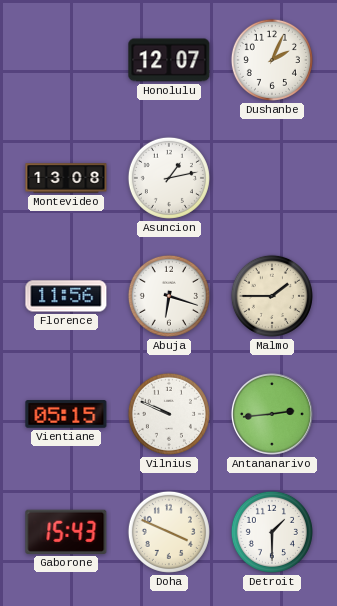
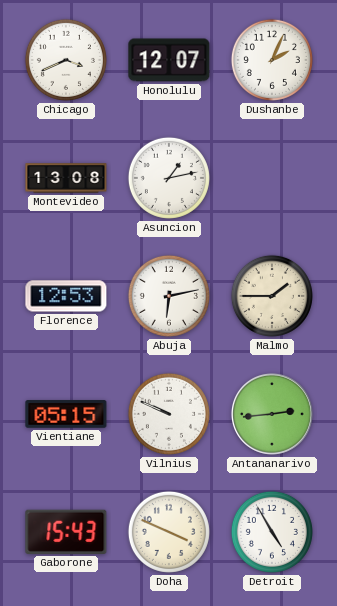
Chicago: none -> 3:41
Florence: 11:56 -> 12:53
Abuja: 6:18 -> 6:13
Detroit: 1:30 -> 4:55
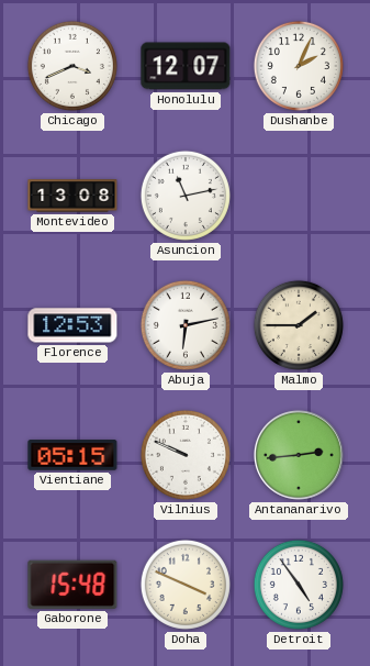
Asuncion: 1:13 -> 11:13
Gaborone: 15:43 -> 15:48
Detroit: 4:55 -> 4:54
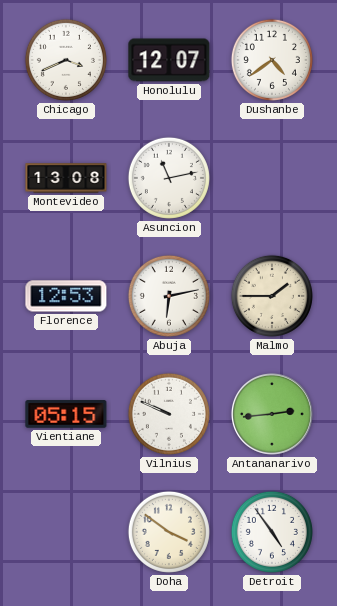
Dushanbe: 2:04 -> 4:39
Gaborone: 15:48 -> none
Doha: 3:49 -> 3:51
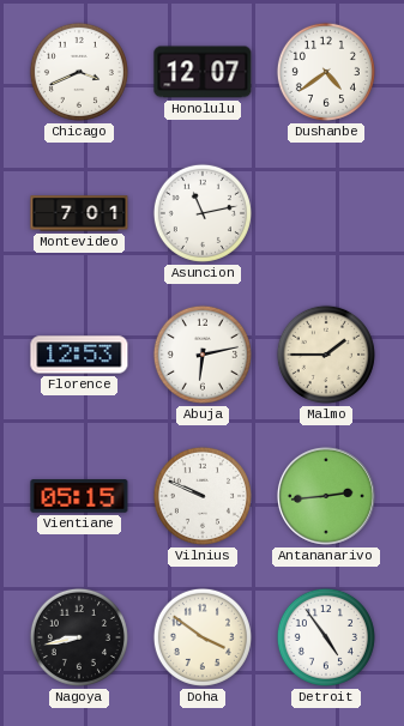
Montevideo: 13:08 -> 7:01
Nagoya: none -> 8:43
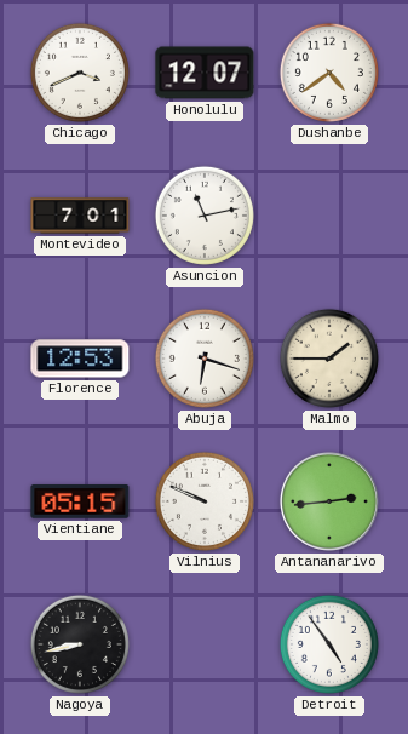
Abuja: 6:13 -> 6:18
Doha: 3:51 -> none
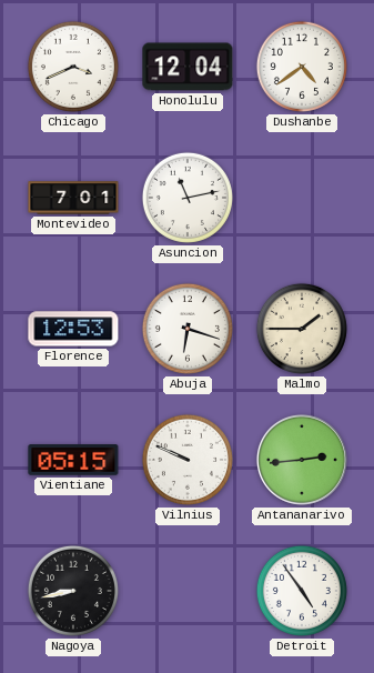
Honolulu: 12:07 -> 12:04
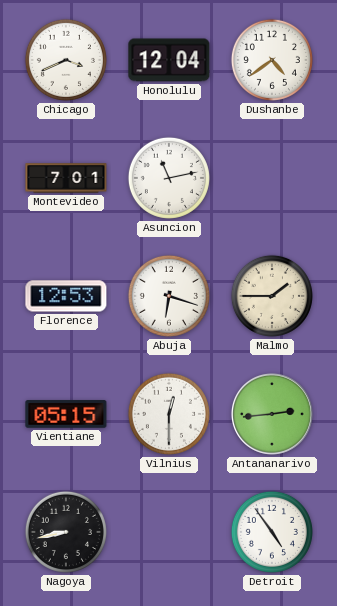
Vilnius: 9:49 -> 12:30
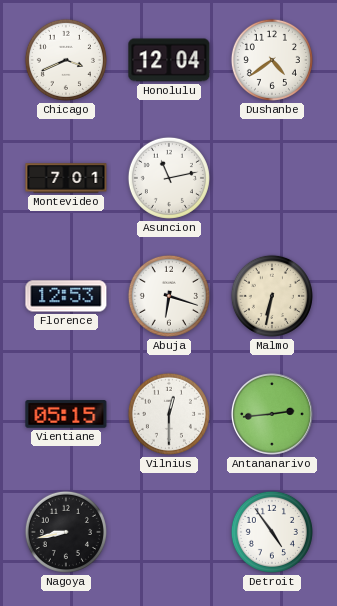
Malmo: 1:45 -> 6:32
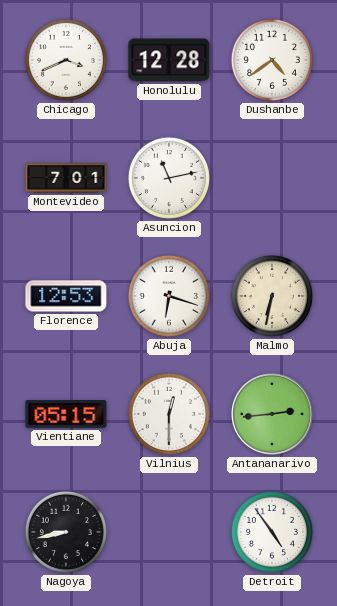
Honolulu: 12:04 -> 12:28
